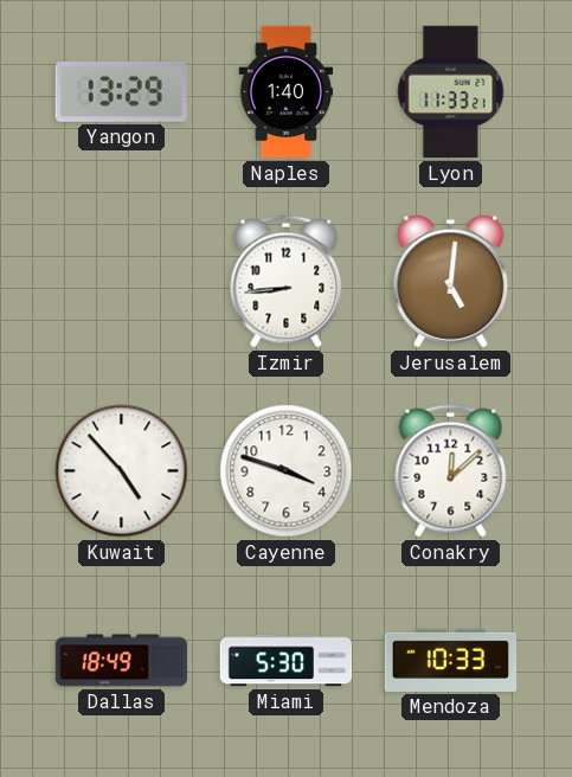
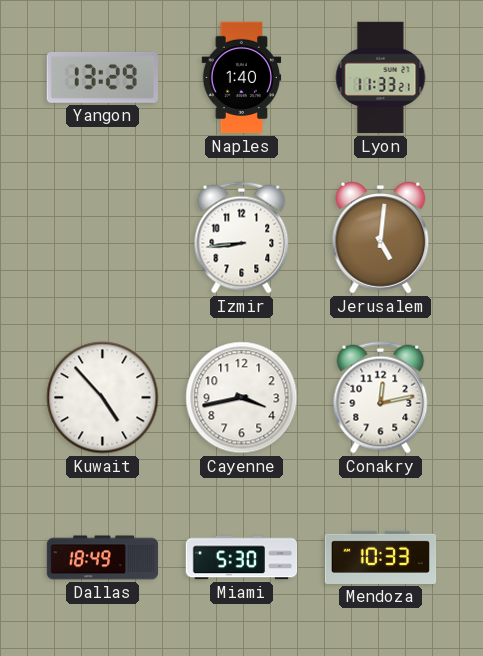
Cayenne: 3:48 -> 3:43
Conakry: 12:08 -> 12:13
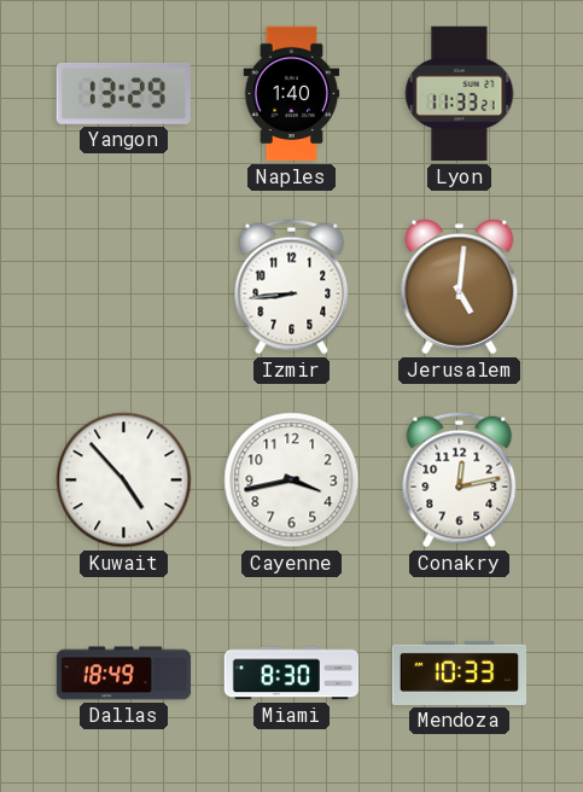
Miami: 5:30 -> 8:30
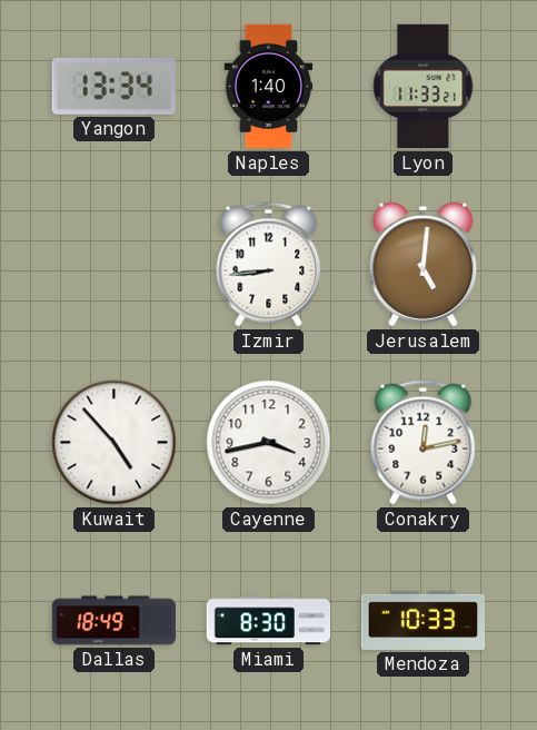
Yangon: 13:29 -> 13:34
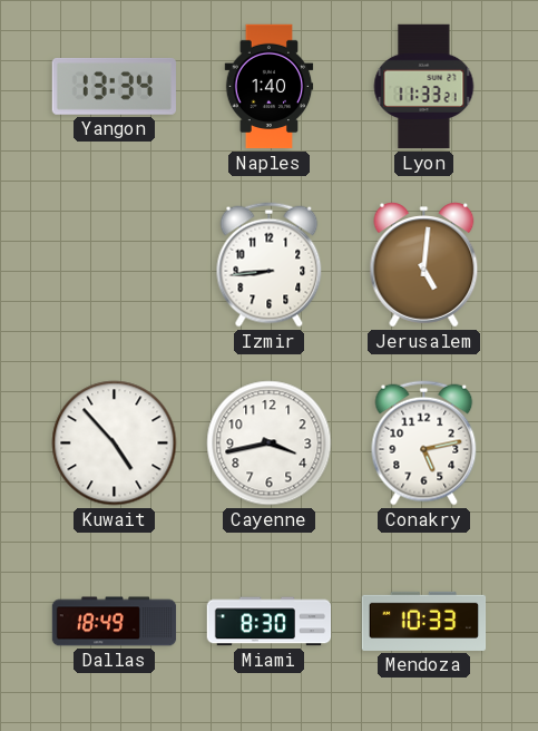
Conakry: 12:13 -> 5:13
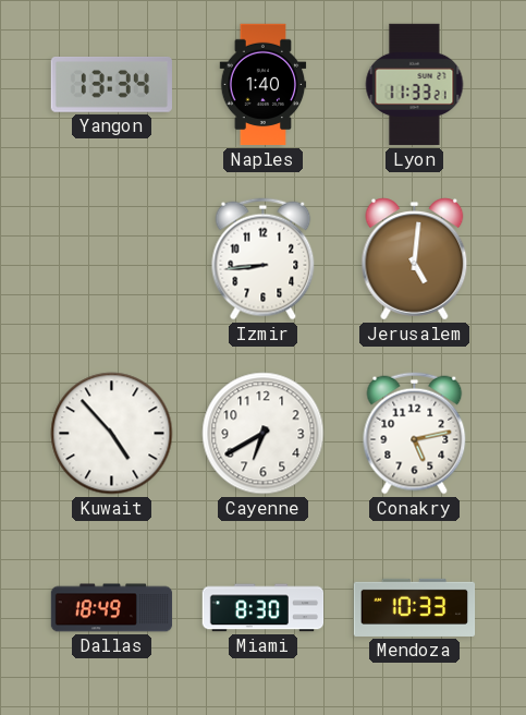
Cayenne: 3:43 -> 6:40
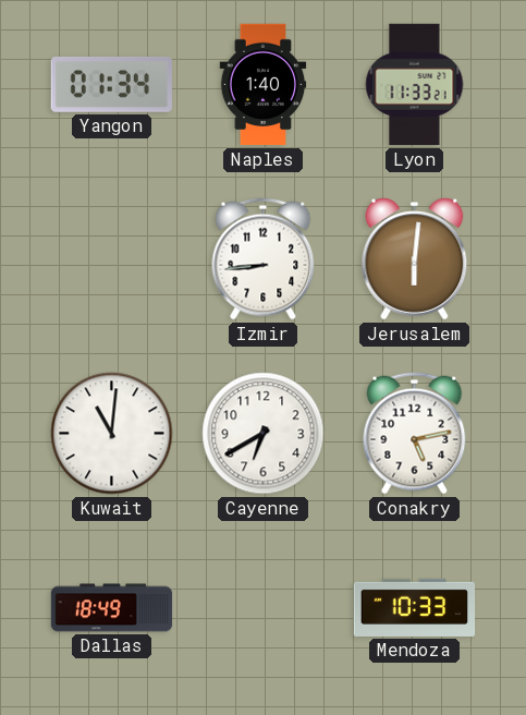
Yangon: 13:34 -> 01:34
Jerusalem: 5:01 -> 6:01
Kuwait: 4:53 -> 11:01
Miami: 8:30 -> none
